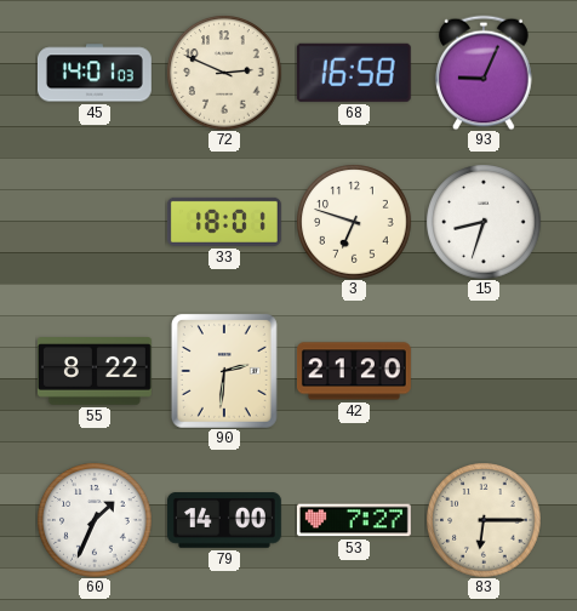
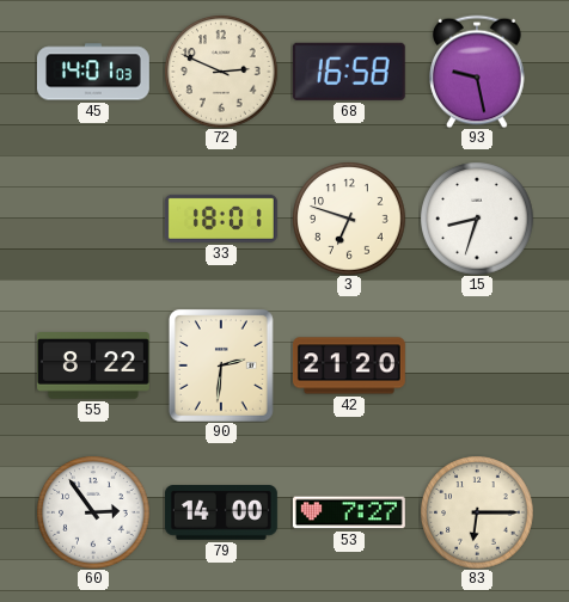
93: 9:04 -> 9:28
60: 1:34 -> 2:54
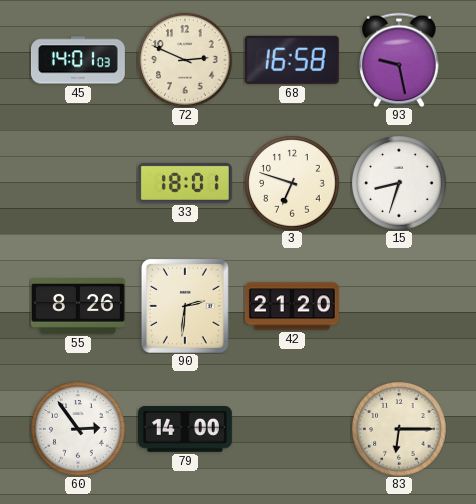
55: 8:22 -> 8:26
53: 7:27 -> none
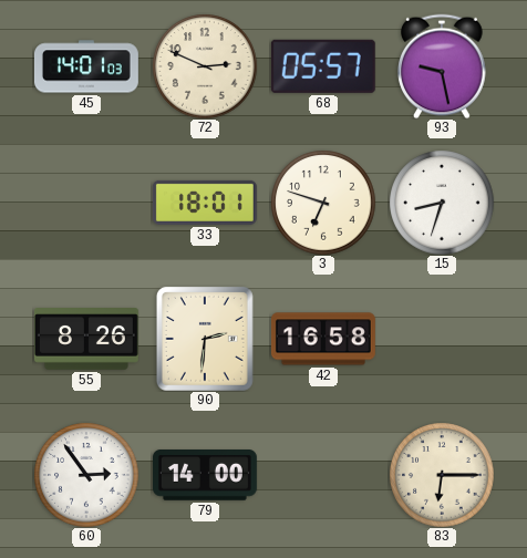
68: 16:58 -> 05:57
42: 21:20 -> 16:58
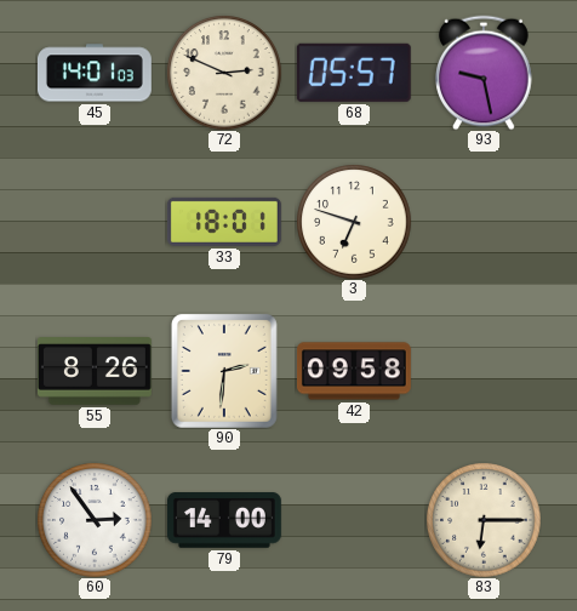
15: 8:33 -> none
42: 16:58 -> 09:58
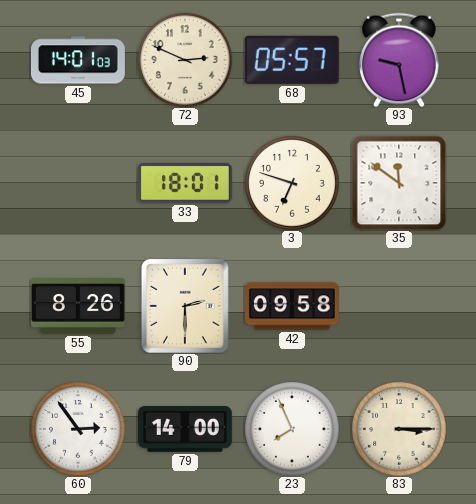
35: none -> 11:51
90: 2:31 -> 2:30
23: none -> 7:56
83: 6:15 -> 3:15
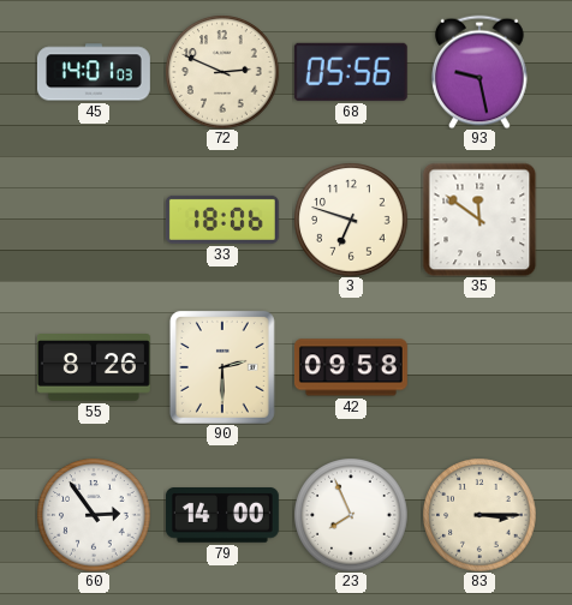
68: 05:57 -> 05:56
33: 18:01 -> 18:06
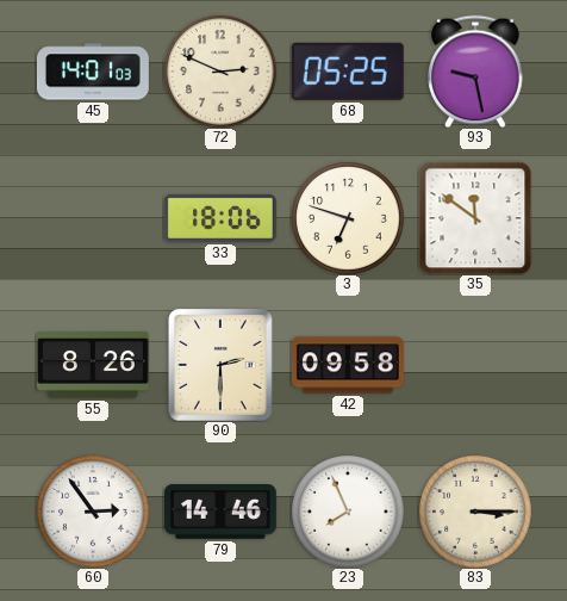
68: 05:56 -> 05:25
79: 14:00 -> 14:46
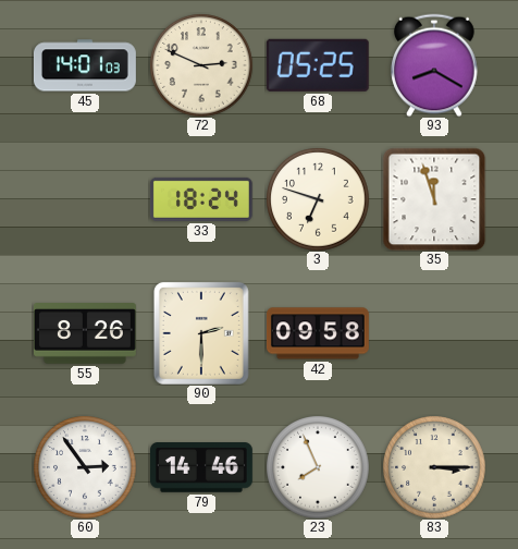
93: 9:28 -> 8:20
33: 18:06 -> 18:24
35: 11:51 -> 11:57
